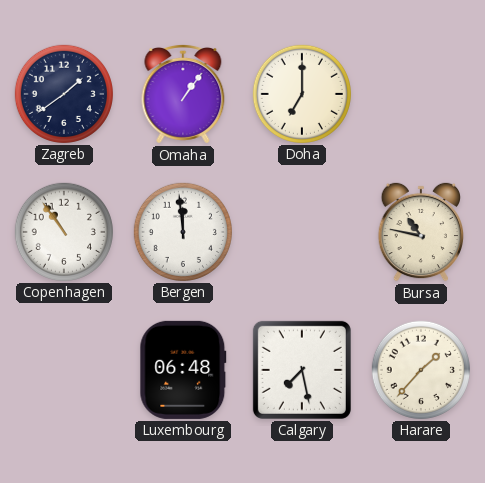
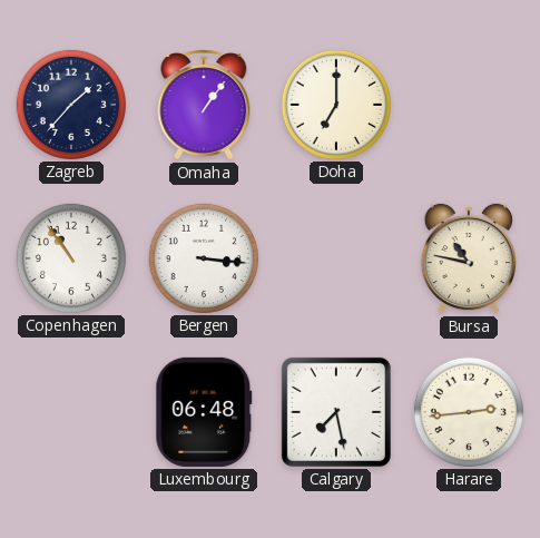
Zagreb: 1:39 -> 1:37
Bergen: 11:59 -> 3:16
Harare: 1:37 -> 2:44
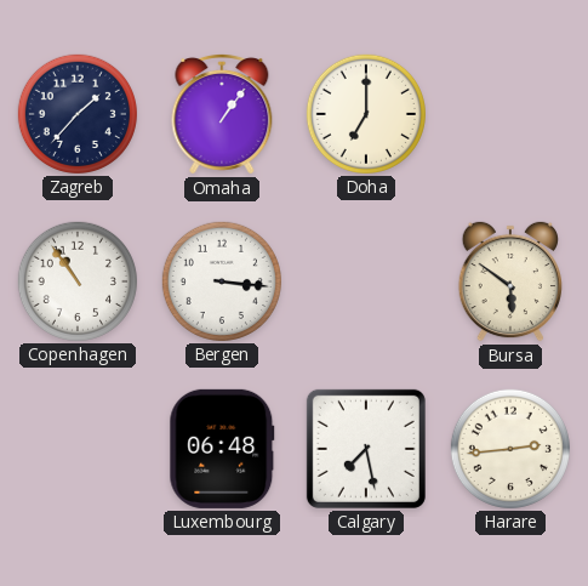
Bursa: 10:47 -> 5:51
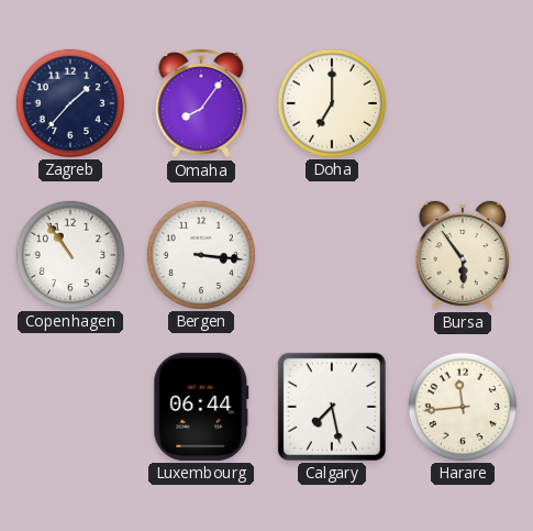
Omaha: 1:06 -> 8:06
Bursa: 5:51 -> 5:54
Luxembourg: 06:48 -> 06:44
Harare: 2:44 -> 11:44
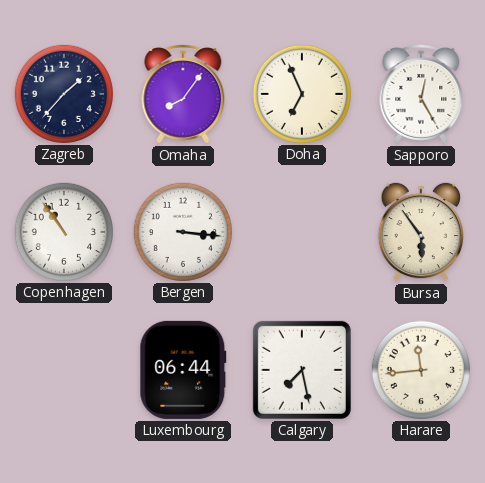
Doha: 7:00 -> 6:56
Sapporo: none -> 12:25
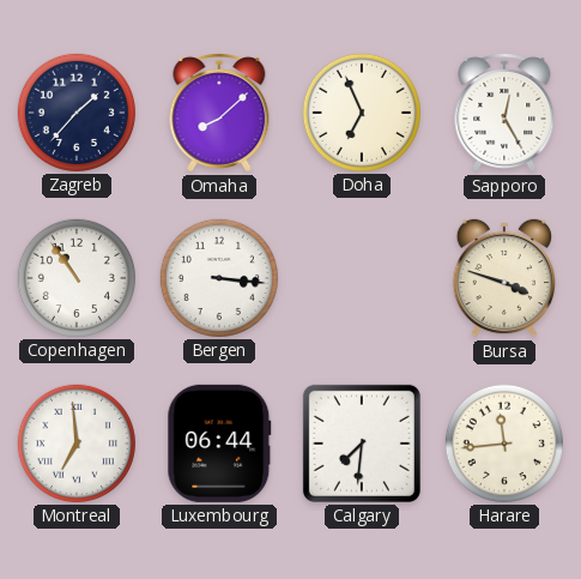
Omaha: 8:06 -> 8:08
Bursa: 5:54 -> 3:48
Montreal: none -> 6:59
Calgary: 7:28 -> 7:31
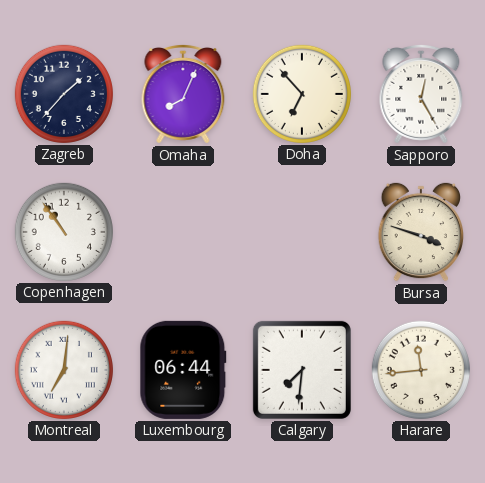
Omaha: 8:08 -> 8:04
Doha: 6:56 -> 6:53
Bergen: 3:16 -> none
Montreal: 6:59 -> 7:01
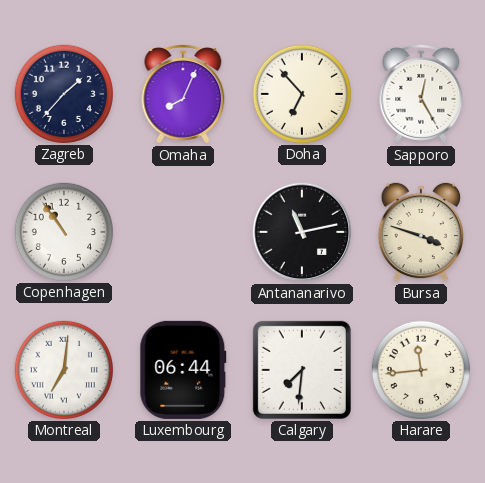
Antananarivo: none -> 11:13
